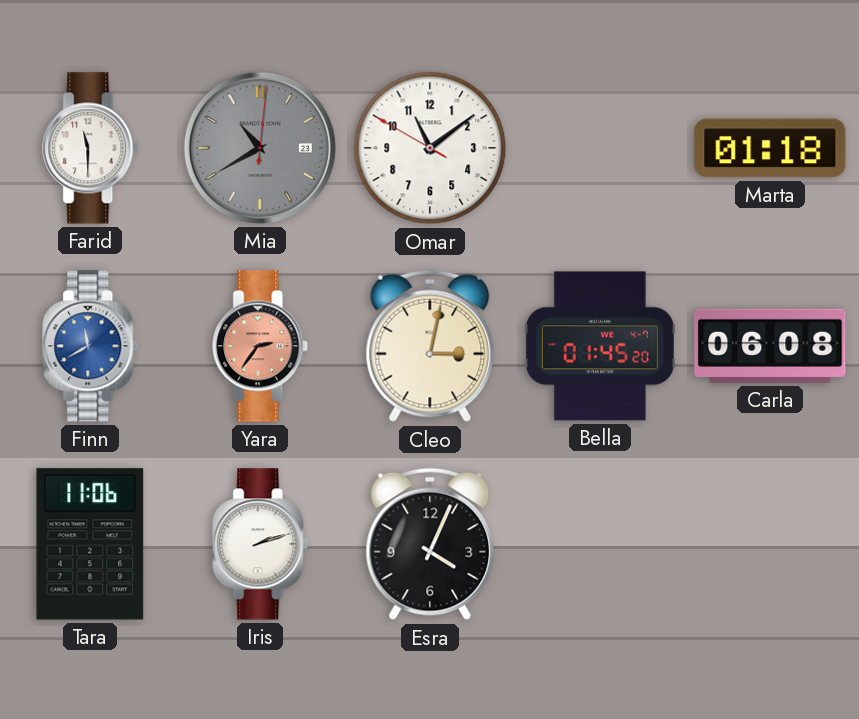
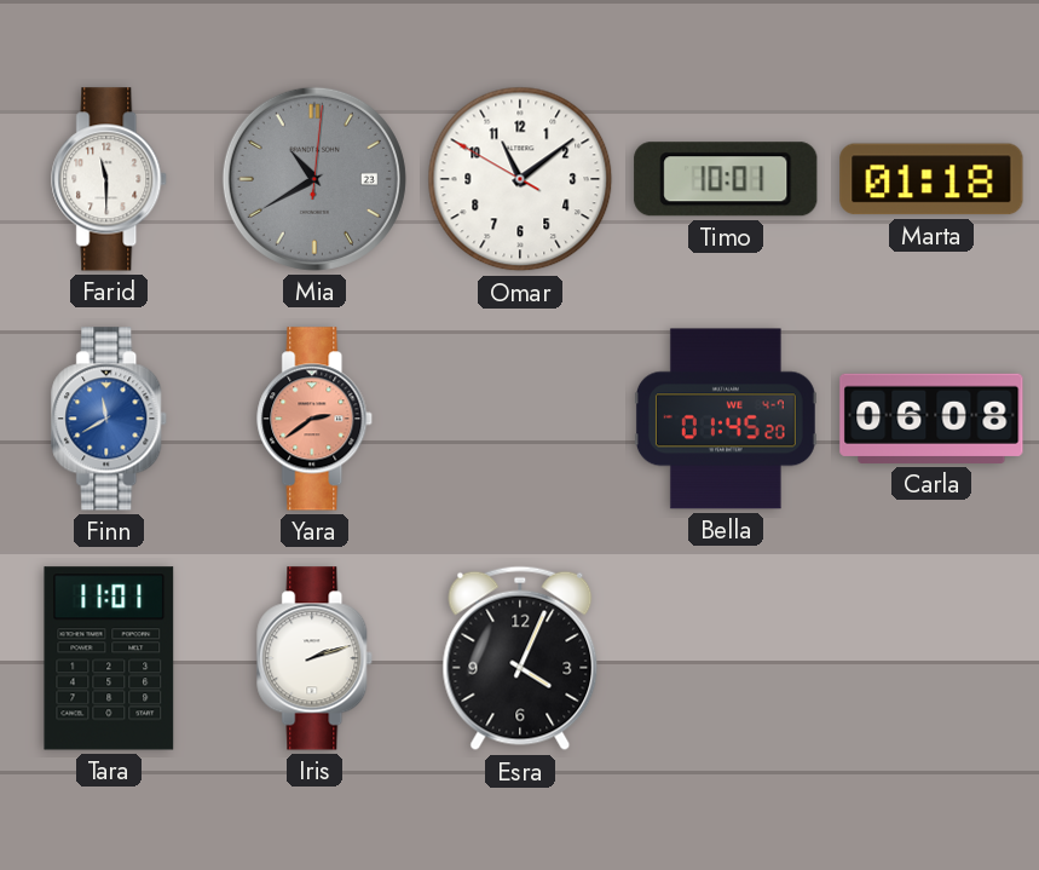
Timo: none -> 10:01
Yara: 2:36 -> 2:39
Cleo: 3:02 -> none
Tara: 11:06 -> 11:01
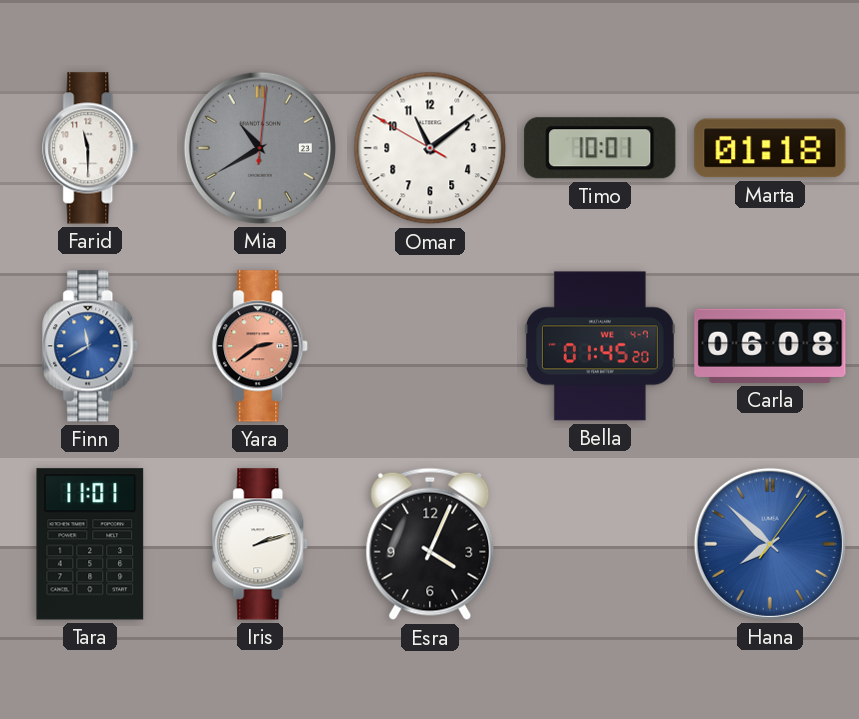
Hana: none -> 7:52
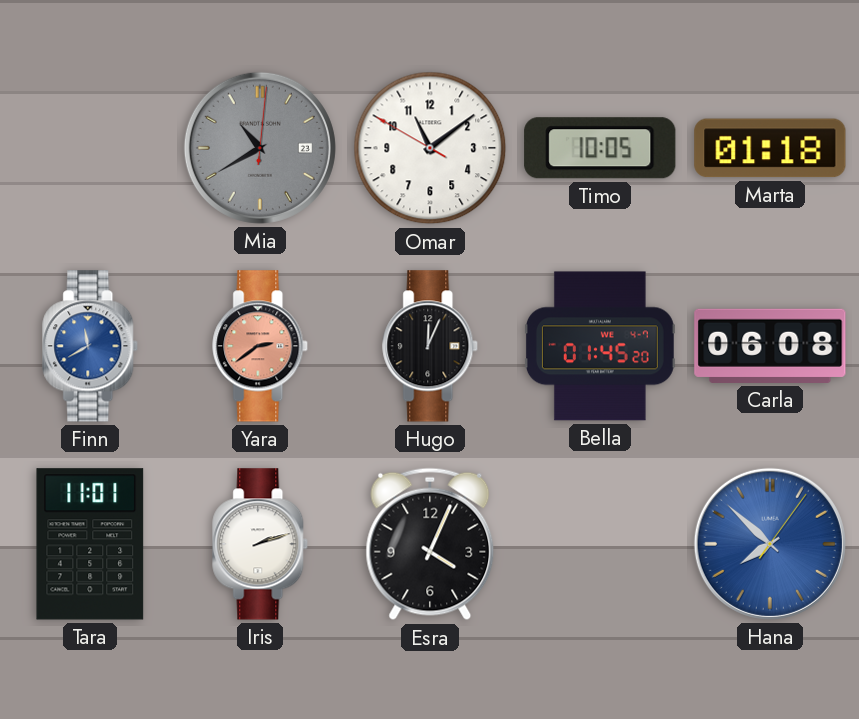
Farid: 11:30 -> none
Timo: 10:01 -> 10:05
Hugo: none -> 12:04
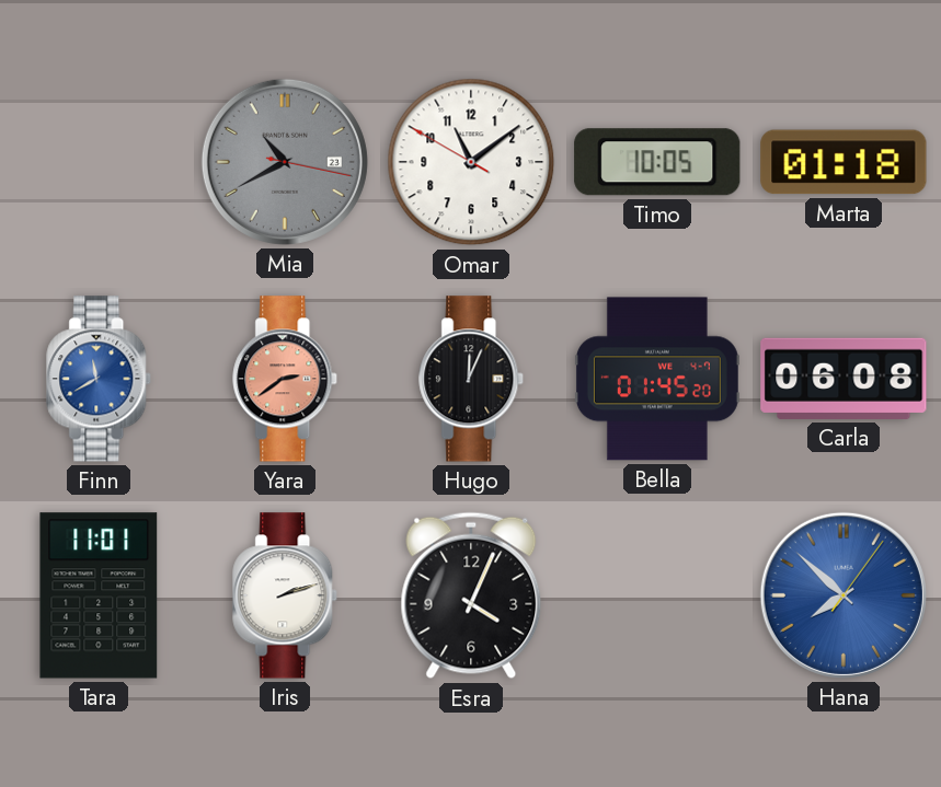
Mia: 10:40:01 -> 10:40:17
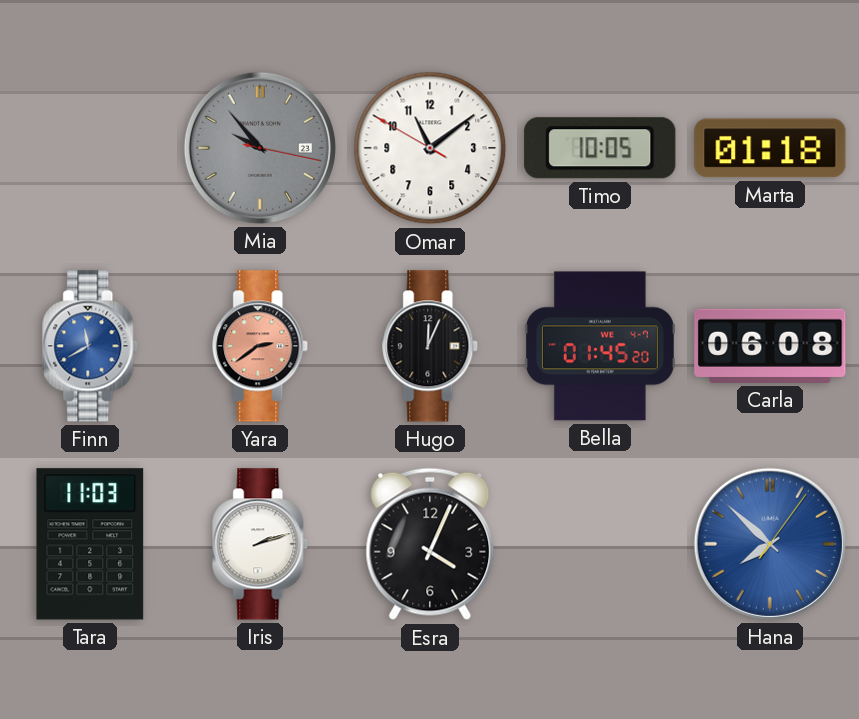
Mia: 10:40 -> 9:53
Tara: 11:01 -> 11:03
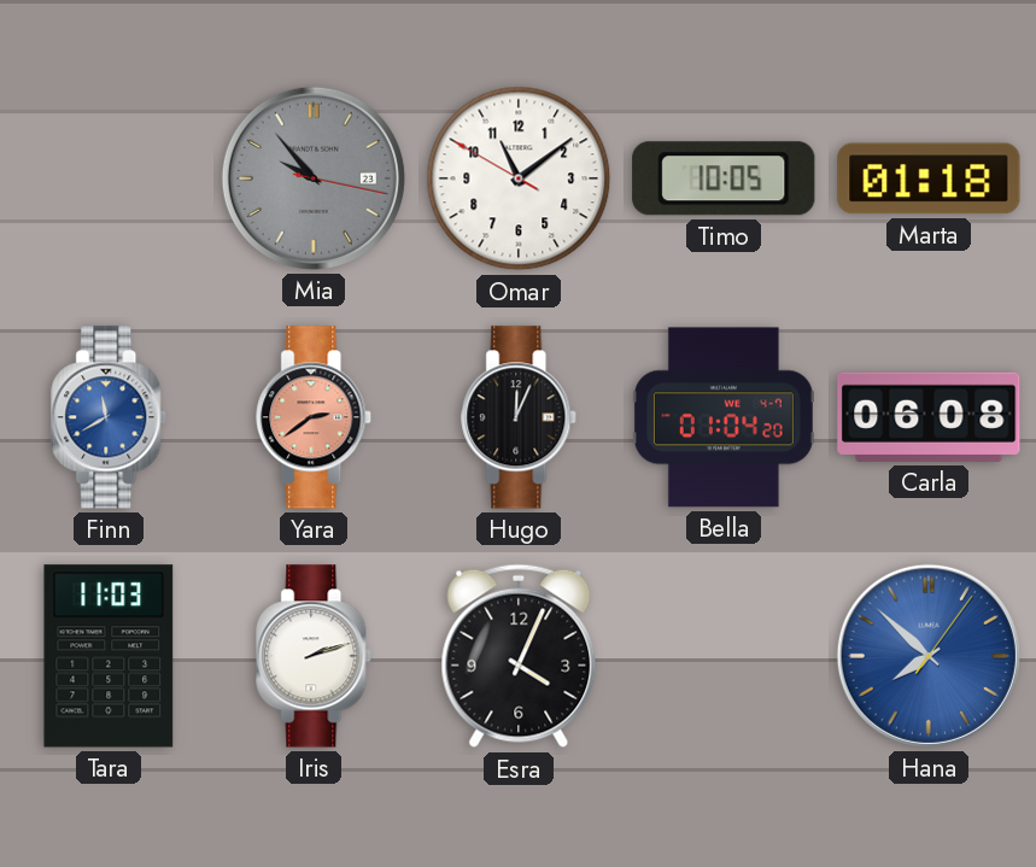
Bella: 01:45 -> 01:04
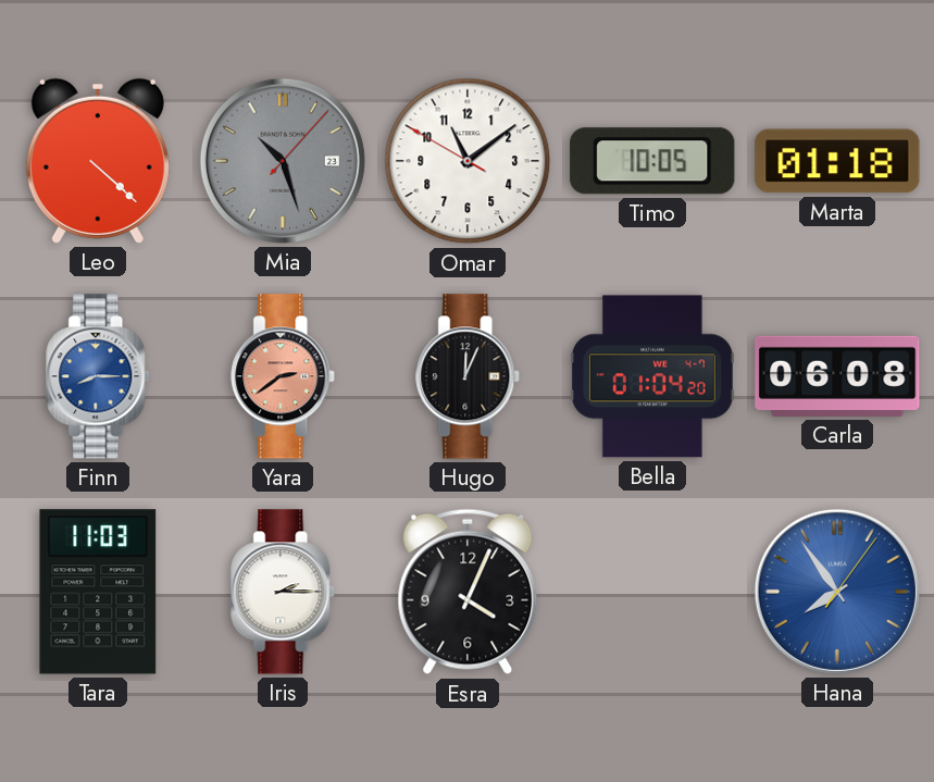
Leo: none -> 4:22
Mia: 9:53 -> 10:27
Finn: 11:40 -> 8:15
Iris: 2:12 -> 2:15
Hana: 7:52 -> 7:54
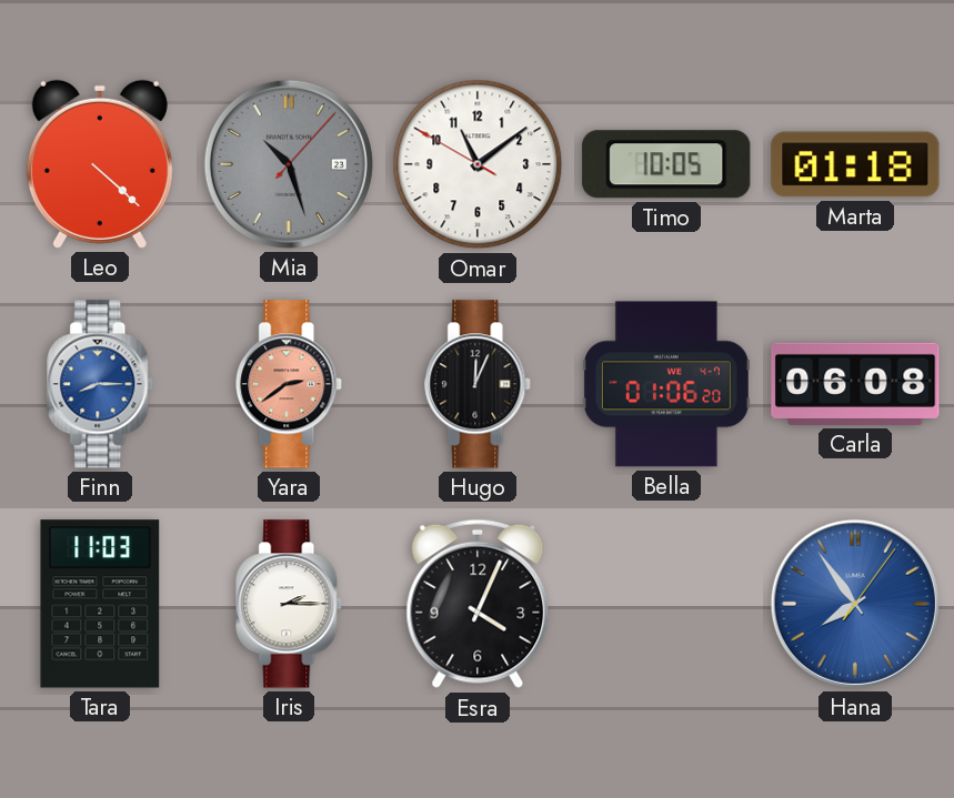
Bella: 01:04 -> 01:06
